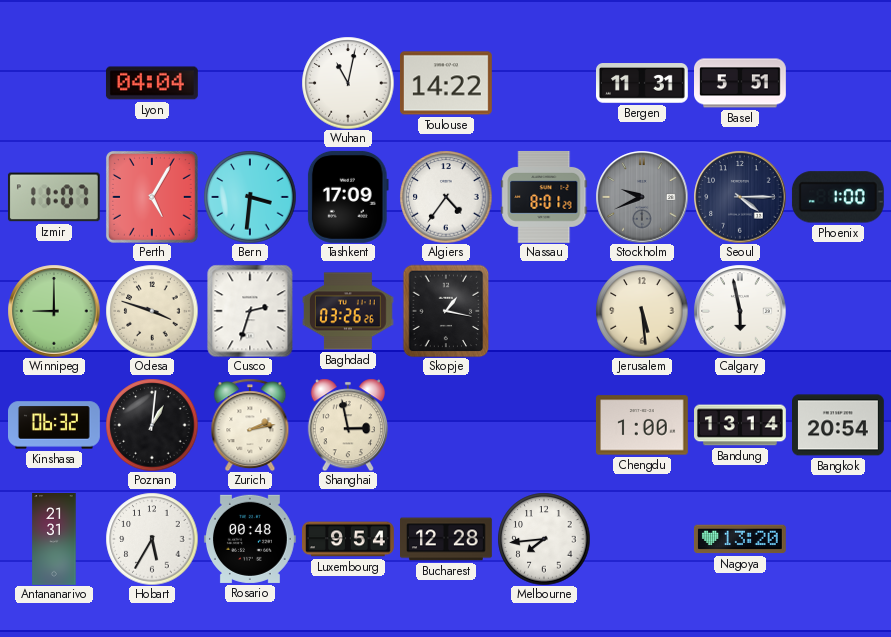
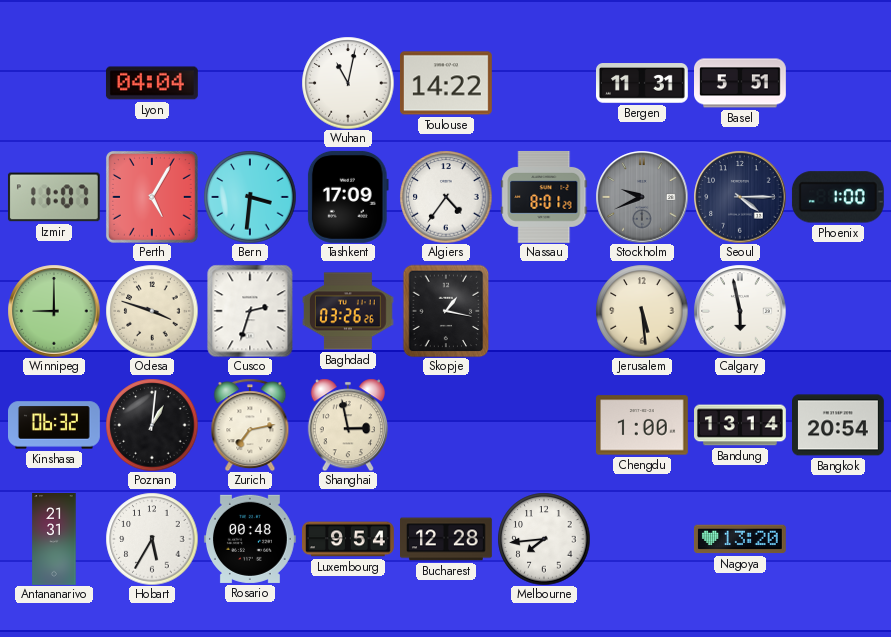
Zurich: 2:13 -> 7:13
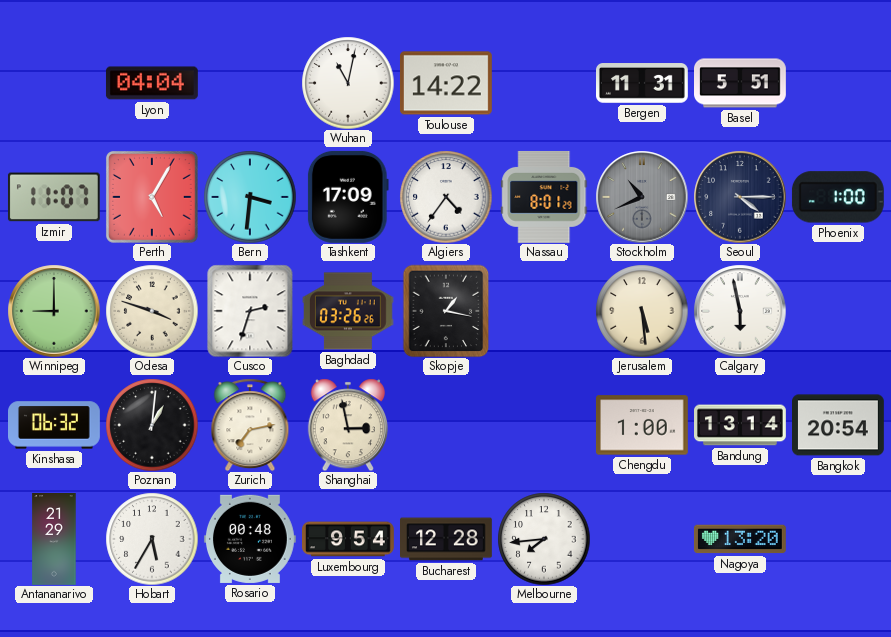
Stockholm: 9:41 -> 10:41
Antananarivo: 21:31 -> 21:29
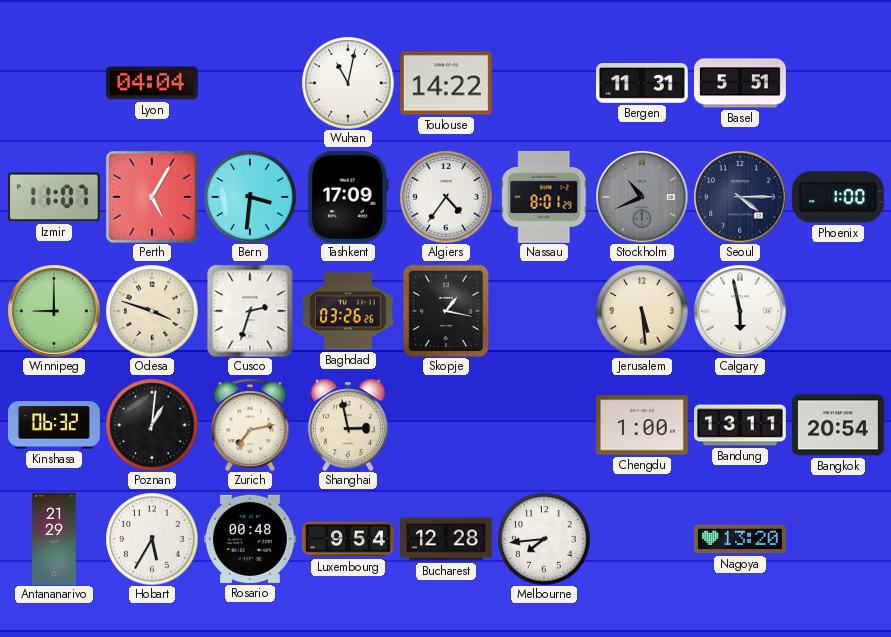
Bandung: 13:14 -> 13:11
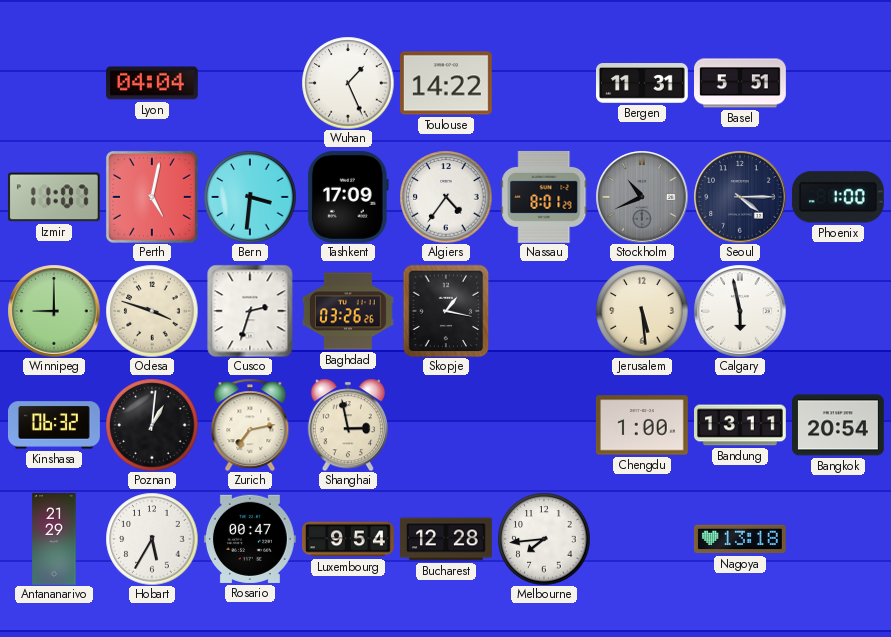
Wuhan: 11:02 -> 1:26
Perth: 5:05 -> 5:02
Rosario: 00:48 -> 00:47
Nagoya: 13:20 -> 13:18
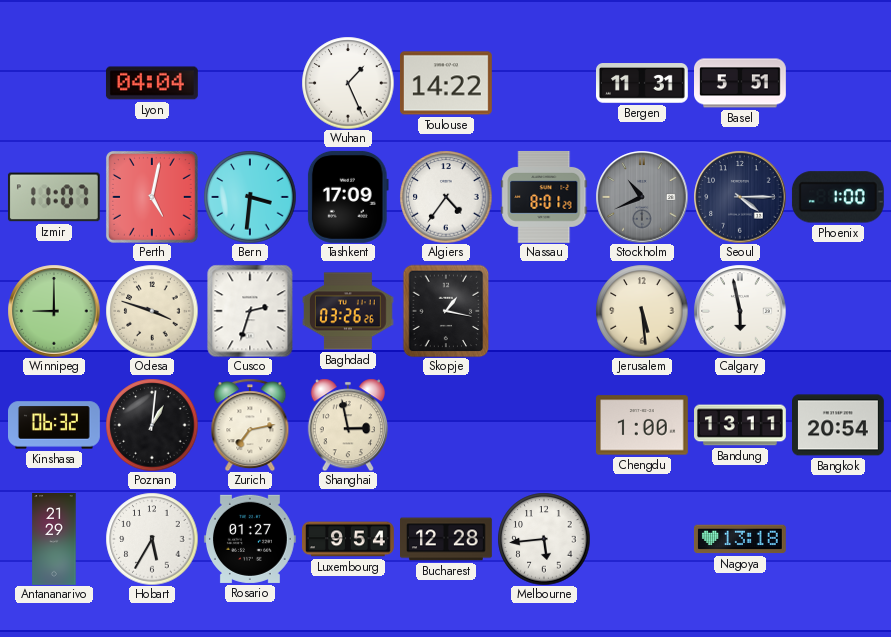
Rosario: 00:47 -> 01:27
Melbourne: 7:44 -> 5:44
